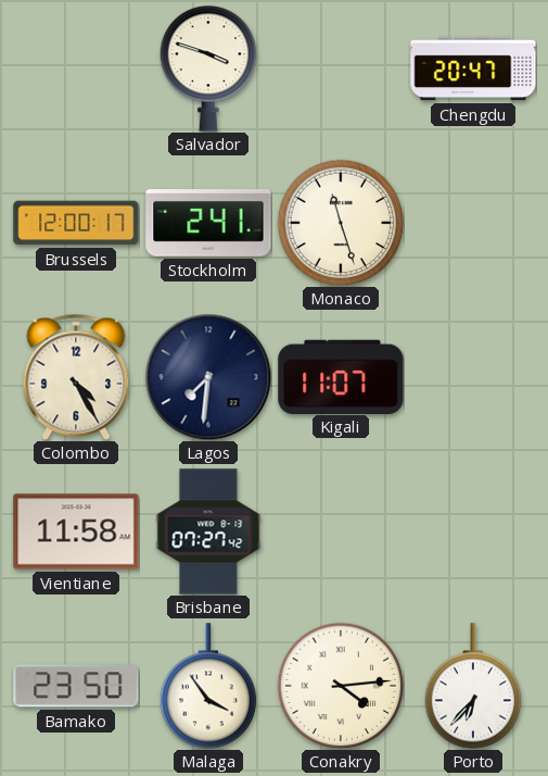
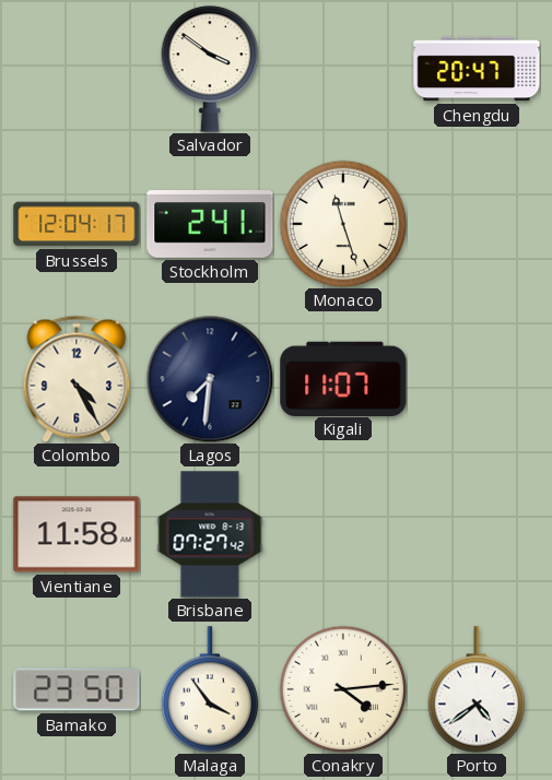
Salvador: 3:48 -> 3:51
Brussels: 12:00 -> 12:04
Porto: 6:37 -> 4:39
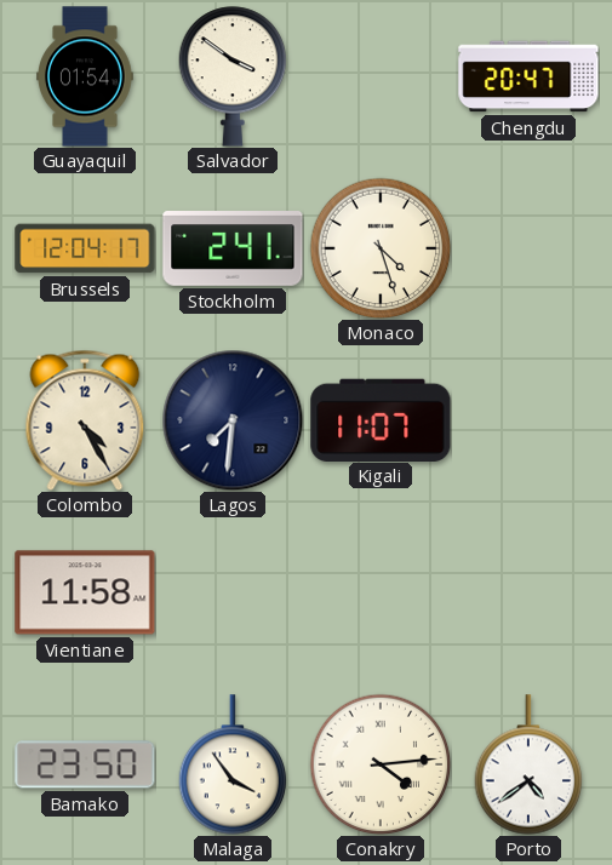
Guayaquil: none -> 01:54
Monaco: 11:27 -> 4:27
Brisbane: 07:27 -> none
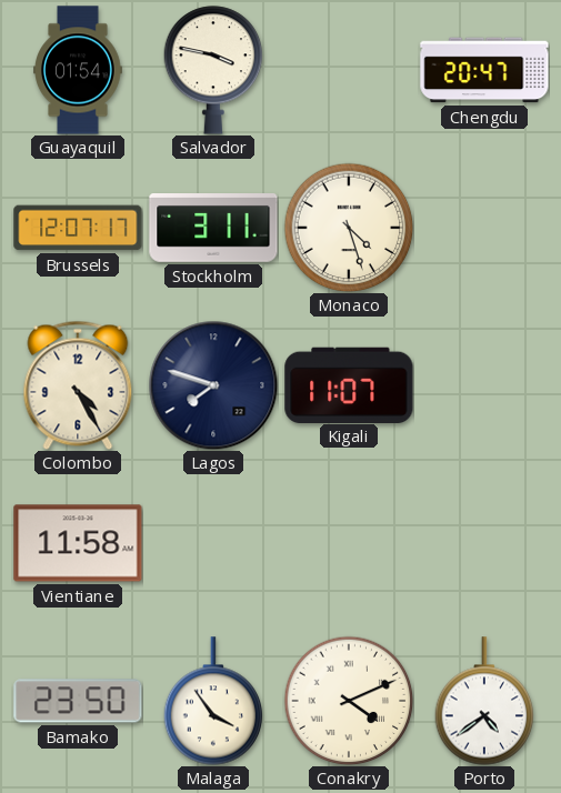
Salvador: 3:51 -> 3:47
Brussels: 12:04 -> 12:07
Stockholm: 2:41 -> 3:11
Lagos: 7:31 -> 7:48
Conakry: 4:14 -> 4:11
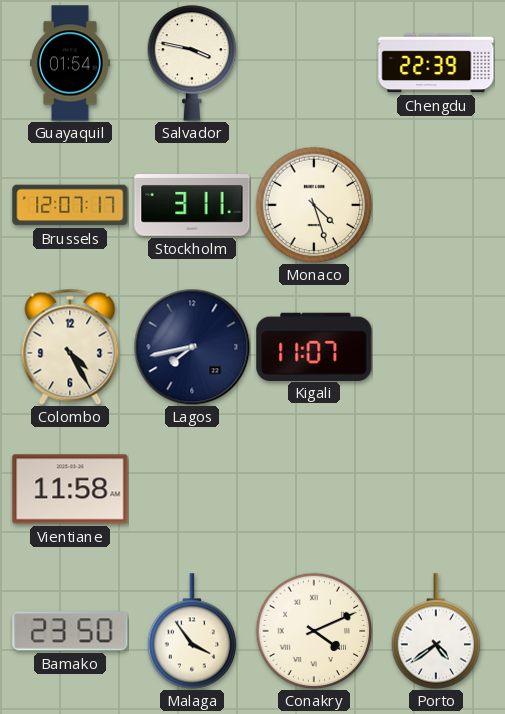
Chengdu: 20:47 -> 22:39
Lagos: 7:48 -> 7:43
